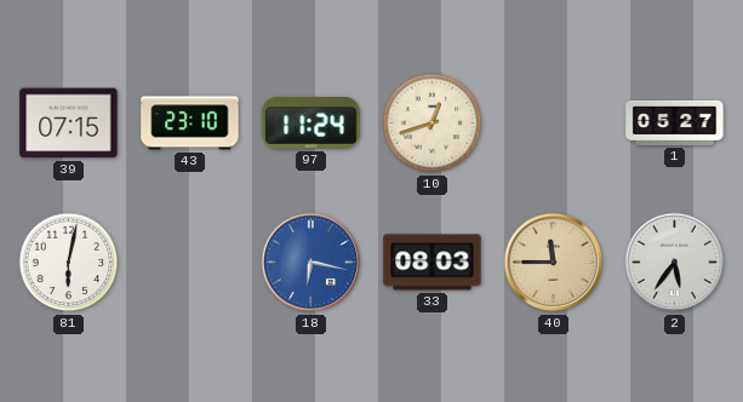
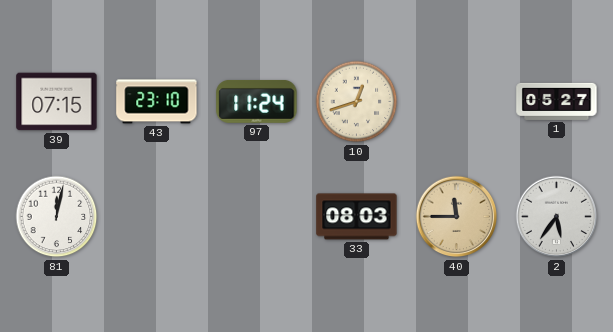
81: 6:02 -> 12:02
18: 6:17 -> none
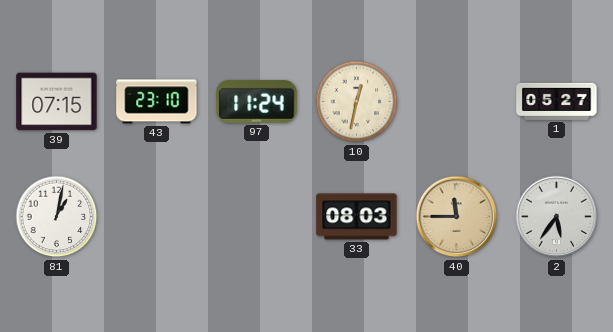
10: 12:42 -> 12:32
81: 12:02 -> 1:02
